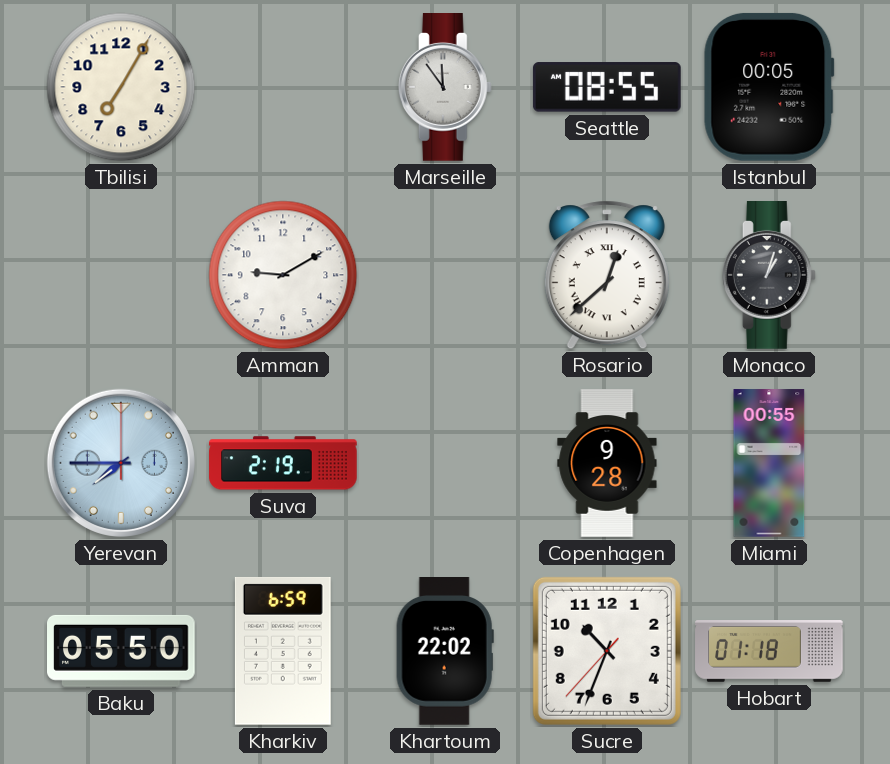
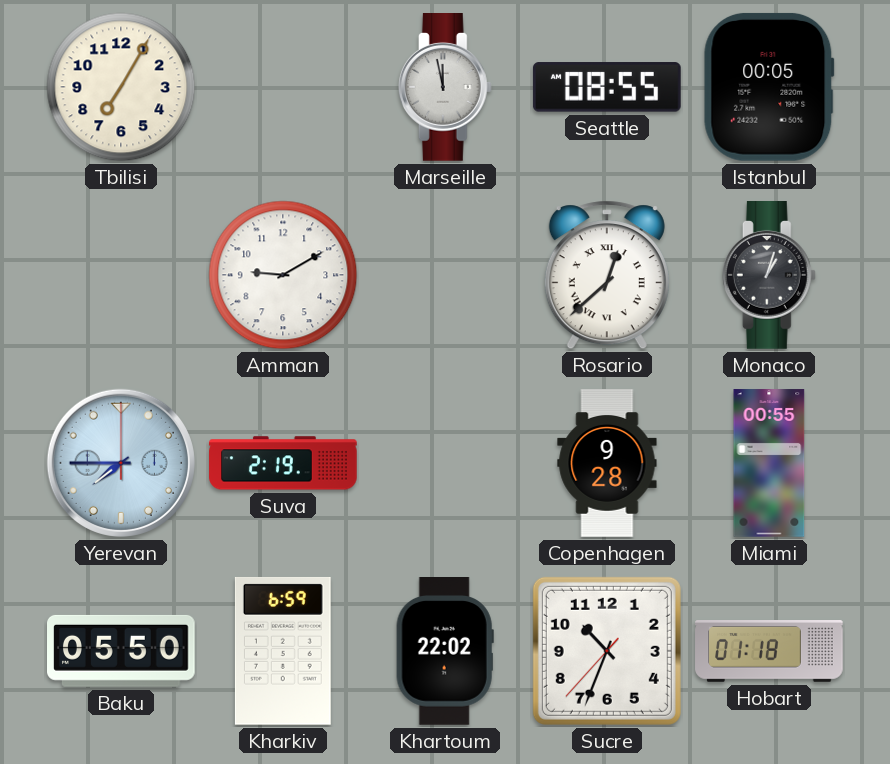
Marseille: 11:54 -> 11:58
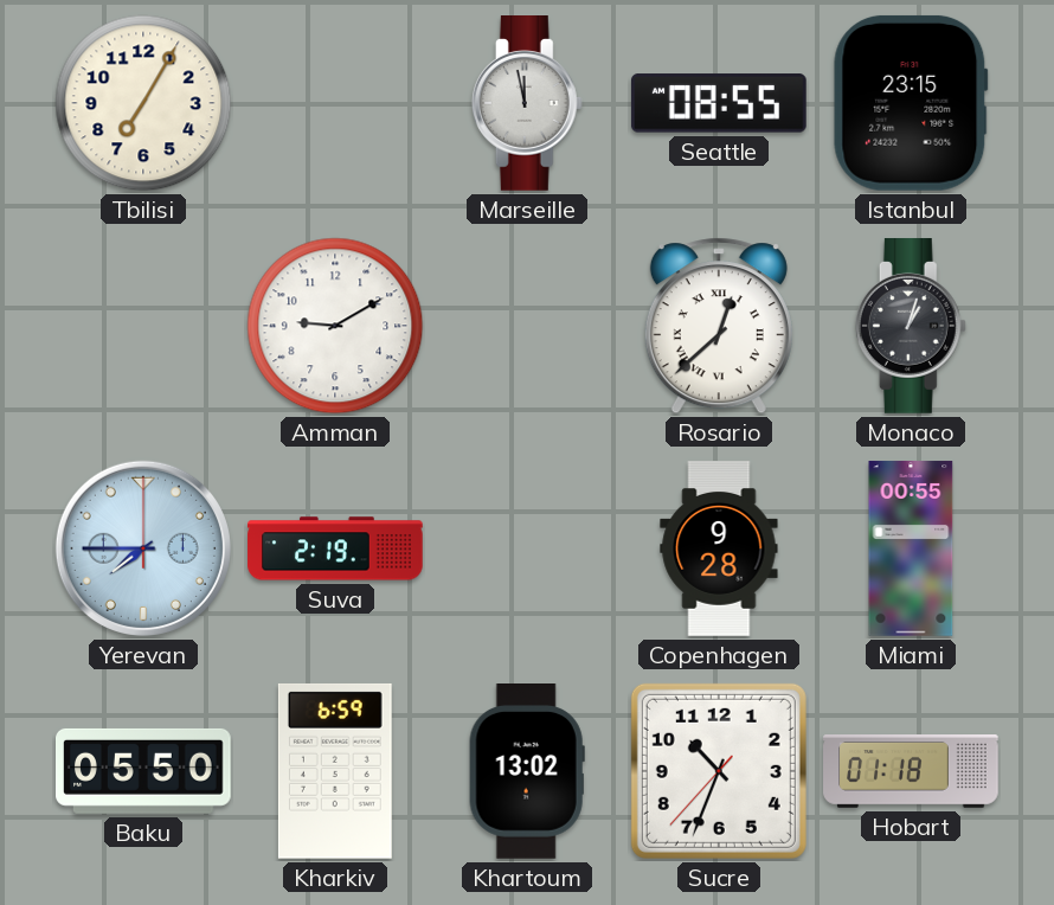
Istanbul: 00:05 -> 23:15
Khartoum: 22:02 -> 13:02
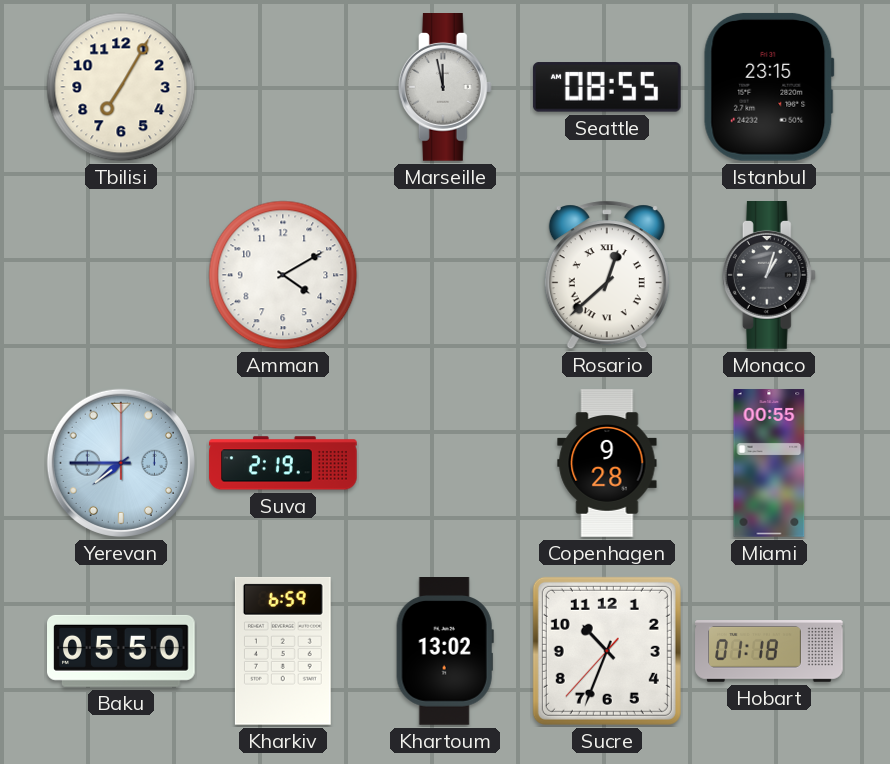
Amman: 9:10 -> 4:10
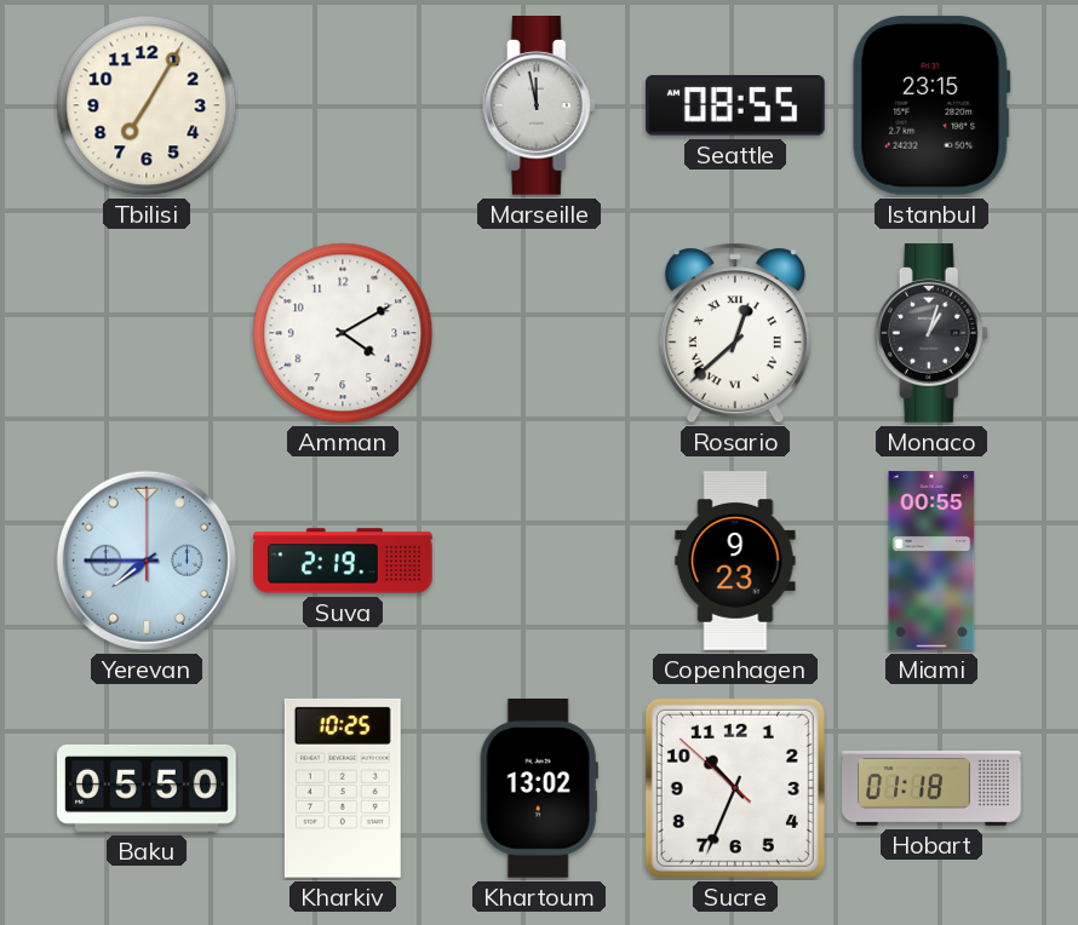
Copenhagen: 9:28 -> 9:23
Kharkiv: 6:59 -> 10:25
Sucre: 10:33:37 -> 10:33:52
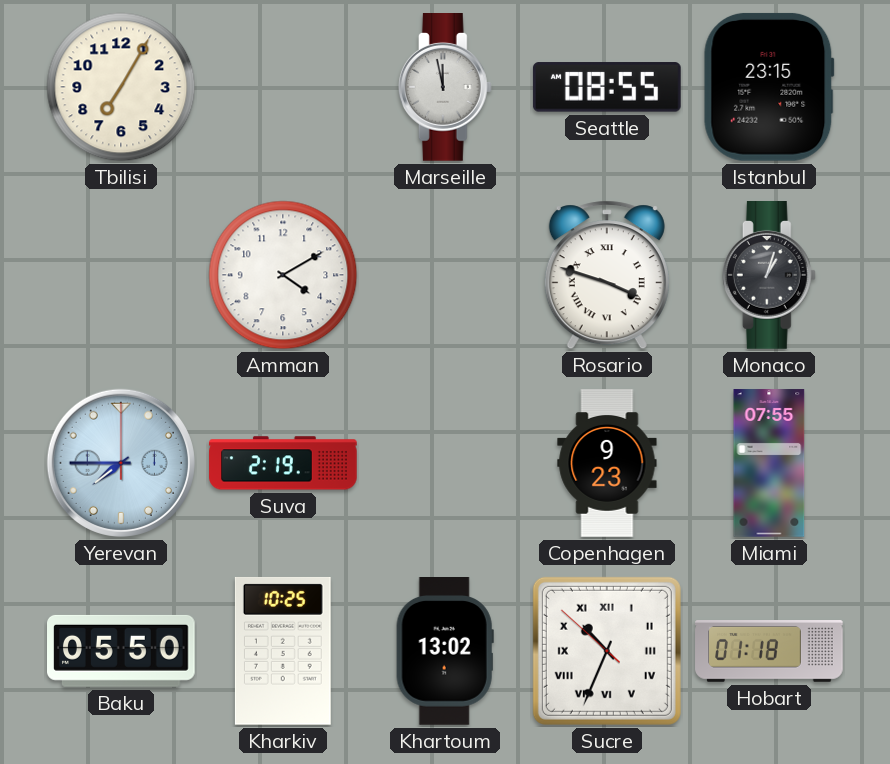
Rosario: 12:38 -> 3:48
Miami: 00:55 -> 07:55
Sucre numerals: Arabic -> Roman
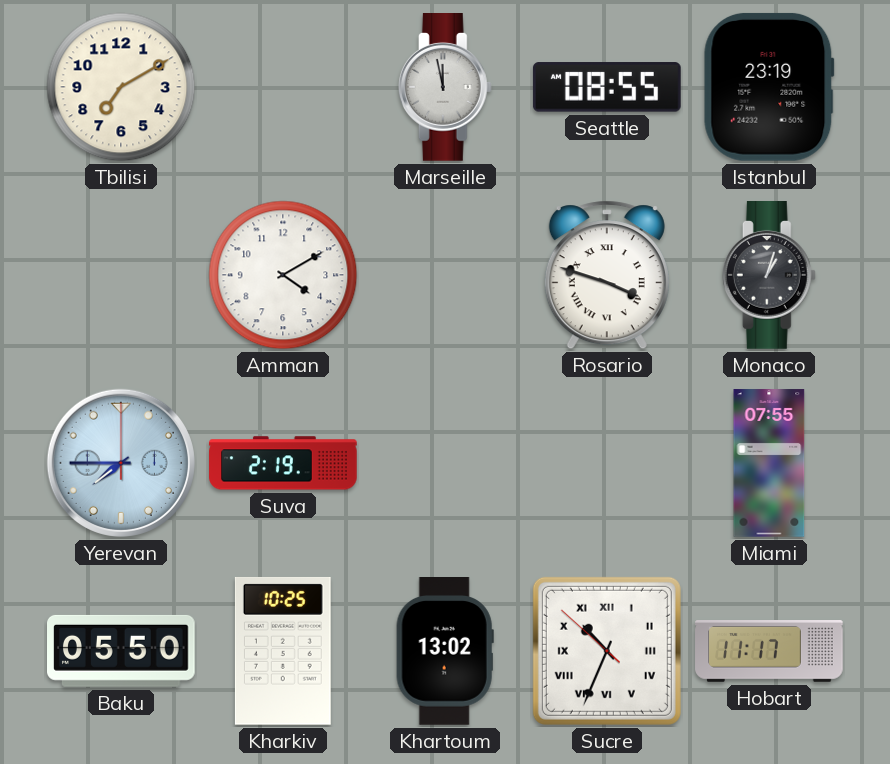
Tbilisi: 7:05 -> 7:10
Istanbul: 23:15 -> 23:19
Copenhagen: 9:23 -> none
Hobart: 01:18 -> 11:17
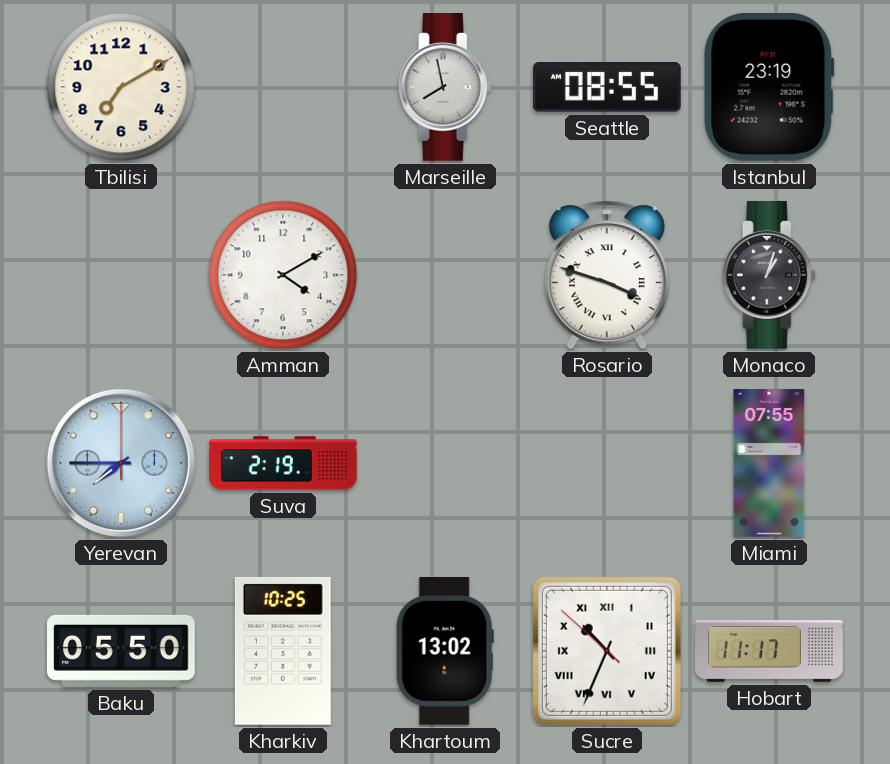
Marseille: 11:58 -> 7:58
